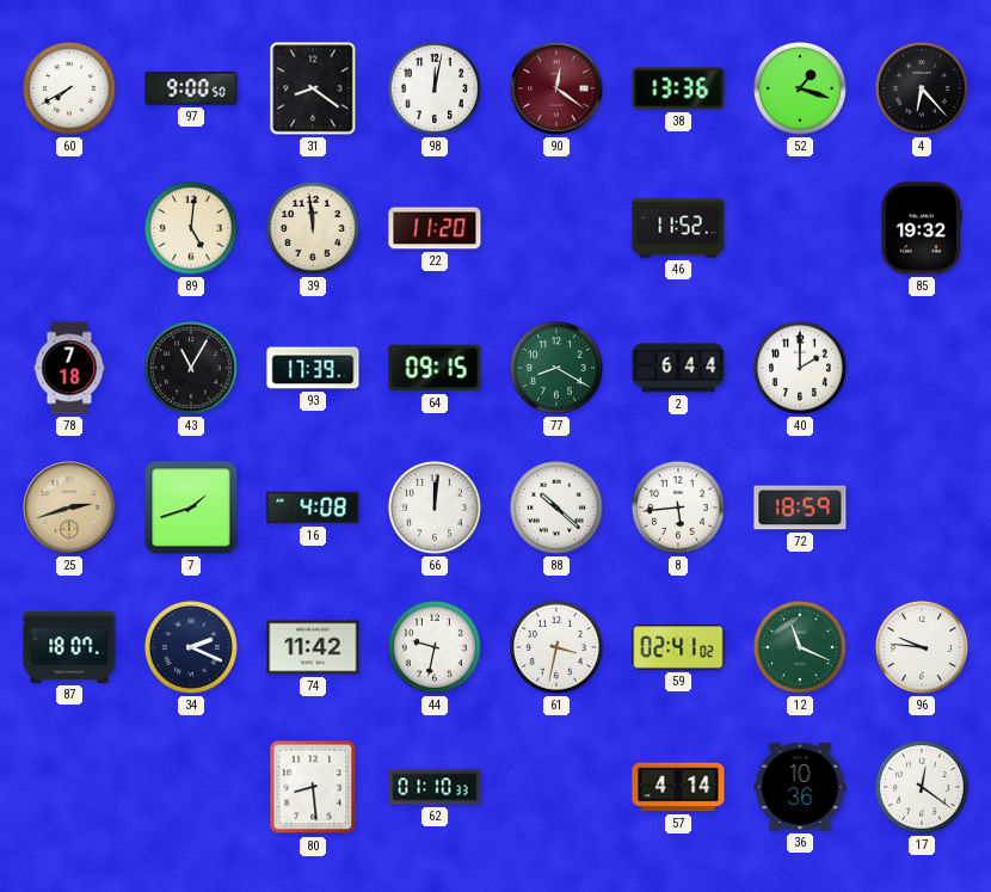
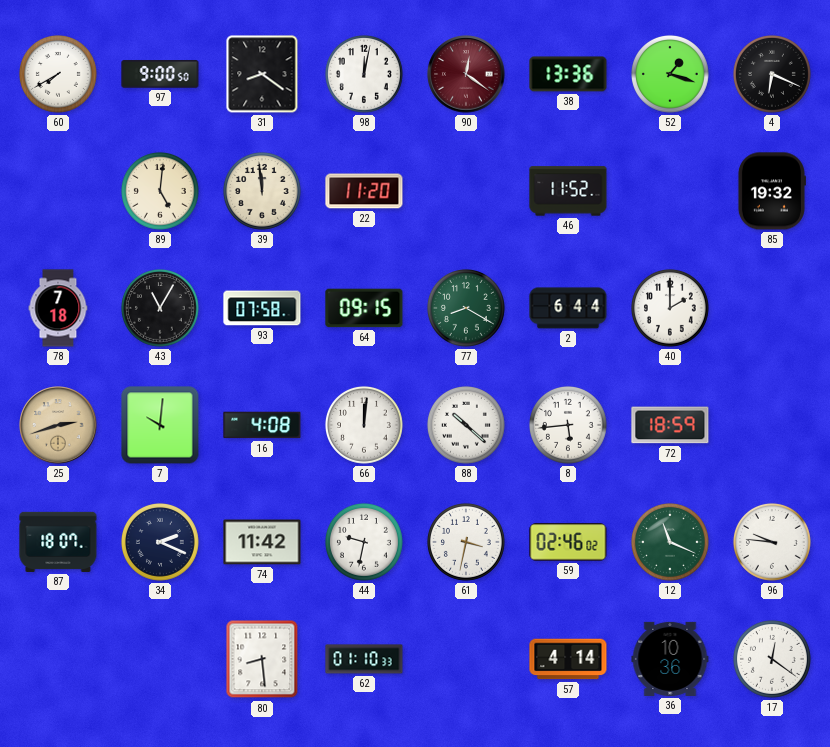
4: 6:23 -> 6:19
93: 17:39 -> 07:58
7: 1:42 -> 10:01
59: 02:41 -> 02:46
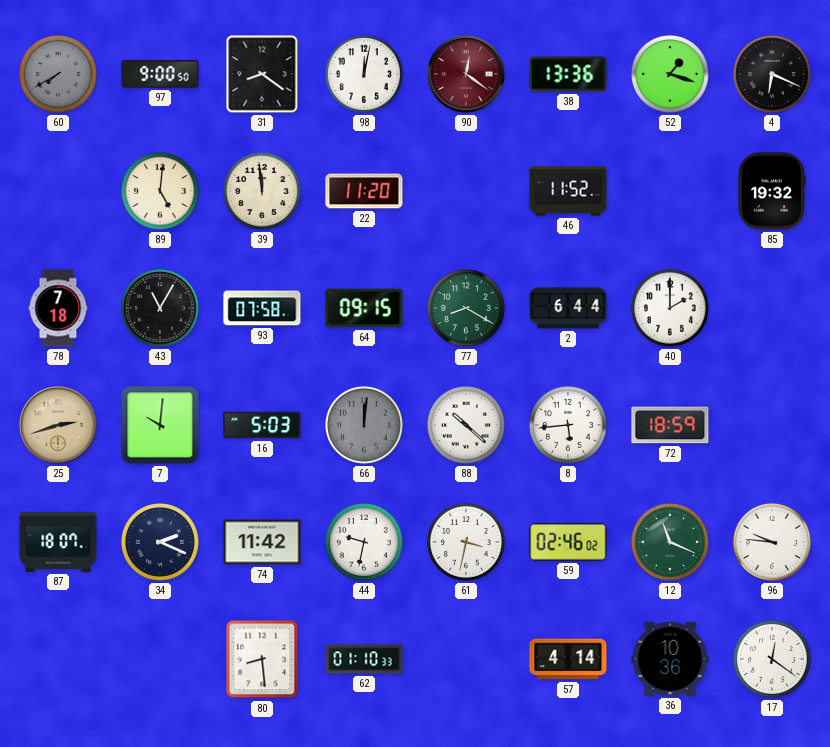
60 dial: white -> grey
16: 4:08 -> 5:03
66 dial: white -> grey
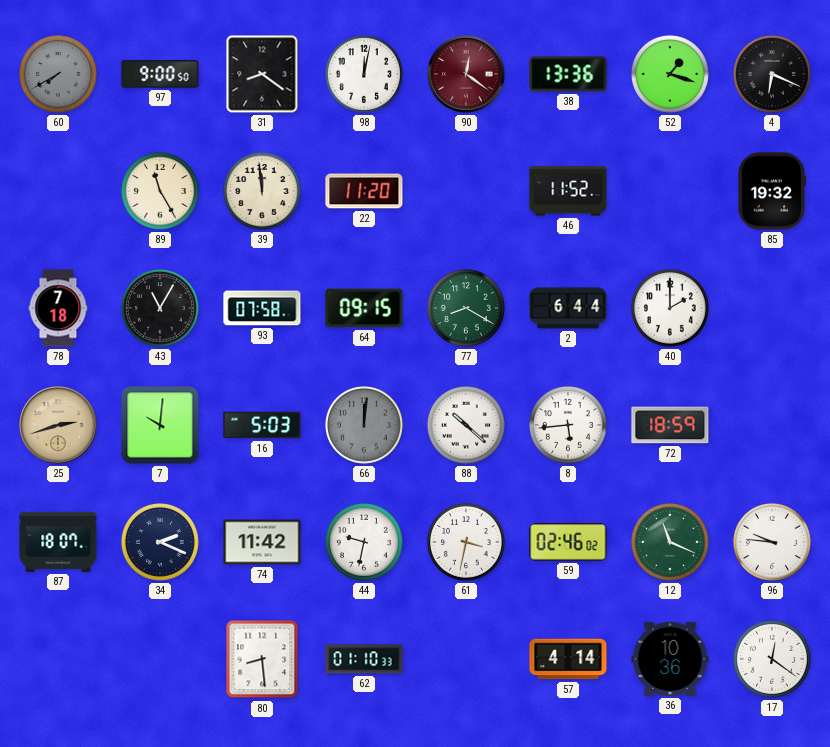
89: 5:01 -> 11:25
